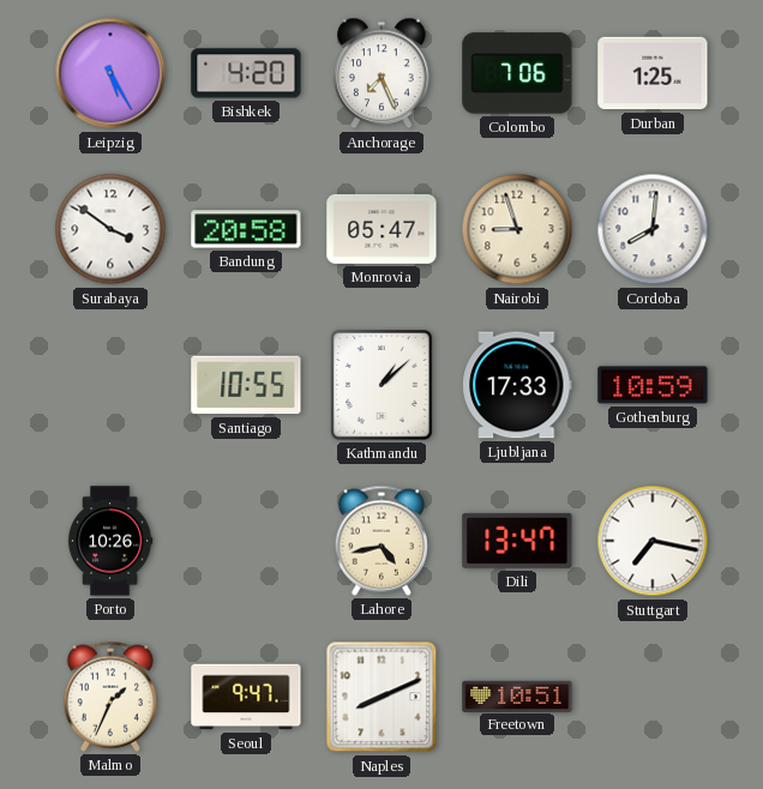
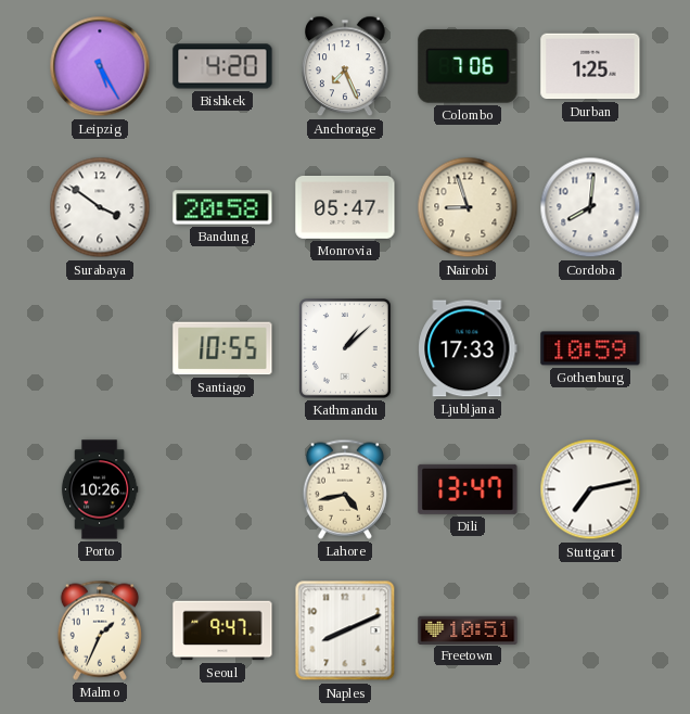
Stuttgart: 7:17 -> 7:13
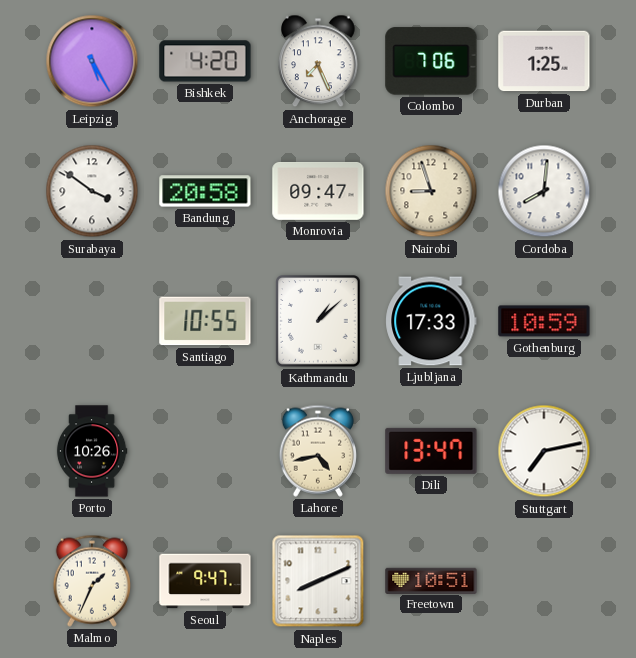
Monrovia: 05:47 -> 09:47
